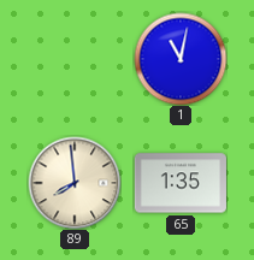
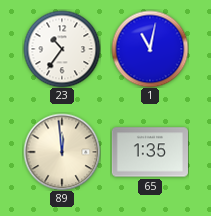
23: none -> 10:36
89: 7:59 -> 11:59
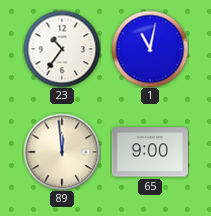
65: 1:35 -> 9:00
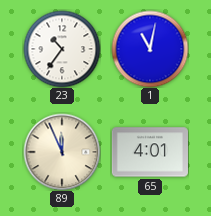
89: 11:59 -> 11:56
65: 9:00 -> 4:01
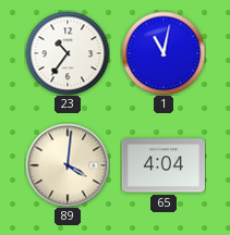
89: 11:56 -> 4:01
65: 4:01 -> 4:04
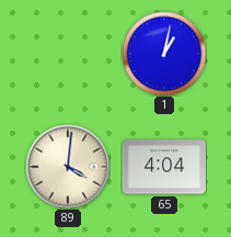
23: 10:36 -> none
1: 11:02 -> 1:02
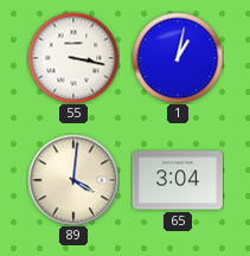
55: none -> 3:17
65: 4:04 -> 3:04
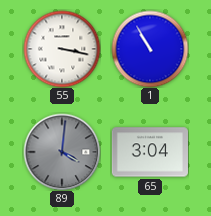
1: 1:02 -> 10:55
89 dial: cream -> grey
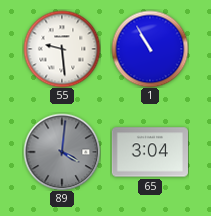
55: 3:17 -> 9:29
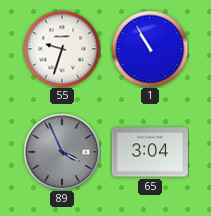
55: 9:29 -> 9:33
89: 4:01 -> 3:56
